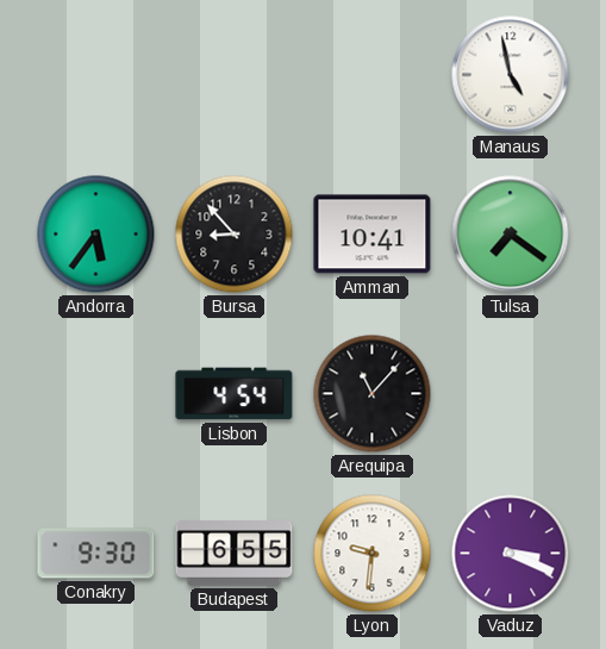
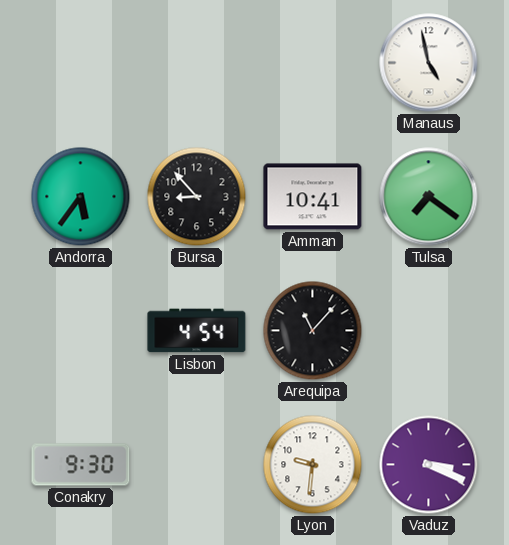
Budapest: 6:55 -> none
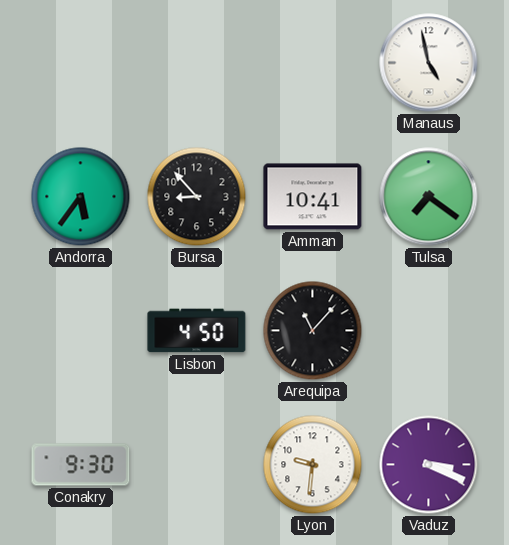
Lisbon: 4:54 -> 4:50
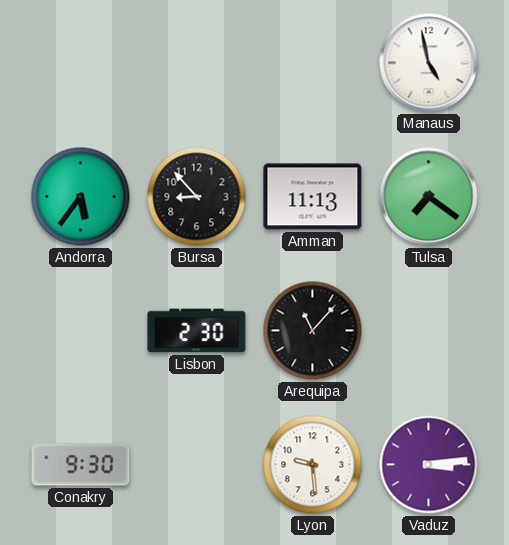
Amman: 10:41 -> 11:13
Lisbon: 4:50 -> 2:30
Lyon: 9:31 -> 9:29
Vaduz: 3:19 -> 3:14
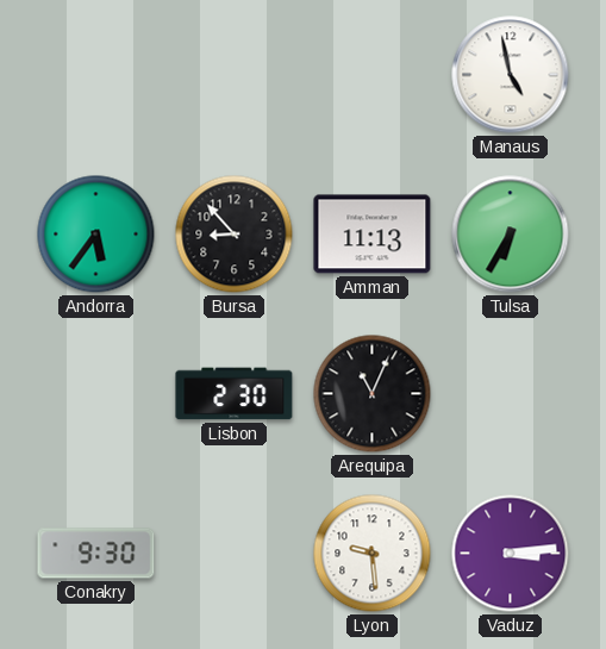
Tulsa: 7:21 -> 6:35
Arequipa: 11:07 -> 11:04
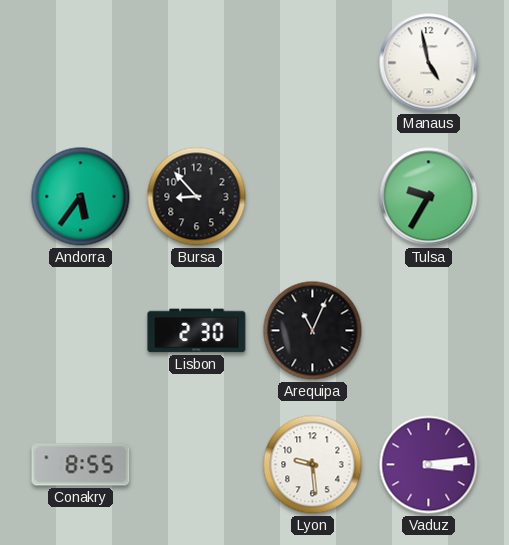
Amman: 11:13 -> none
Tulsa: 6:35 -> 9:35
Conakry: 9:30 -> 8:55
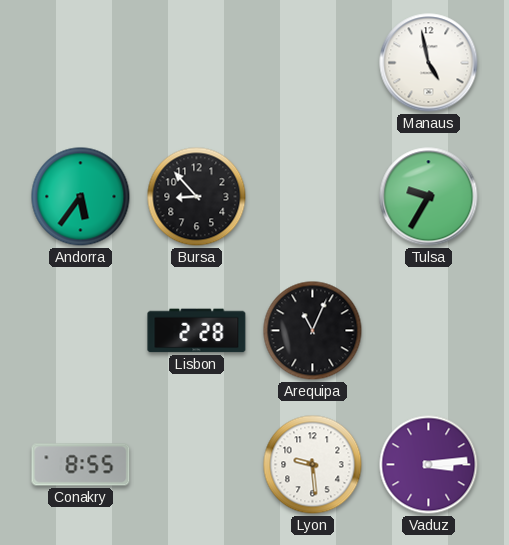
Lisbon: 2:30 -> 2:28
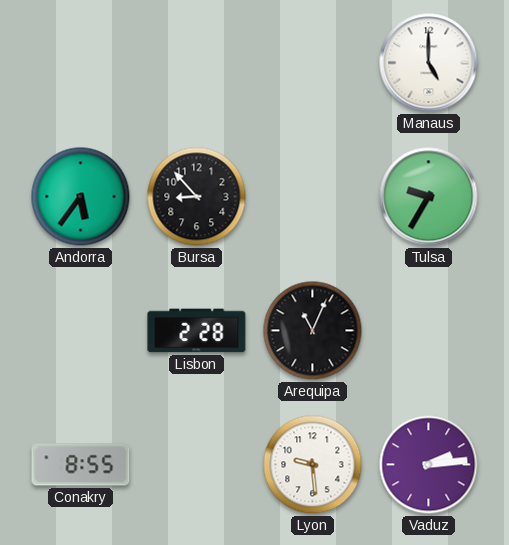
Manaus: 4:58 -> 5:00
Vaduz: 3:14 -> 2:14
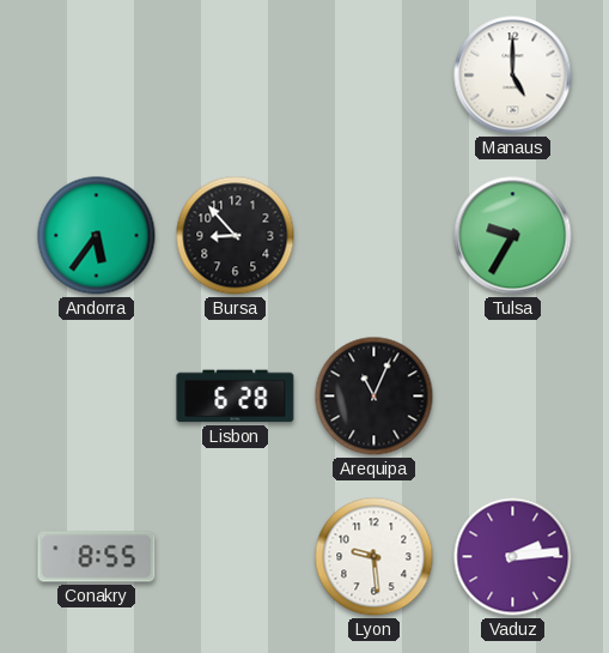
Lisbon: 2:28 -> 6:28
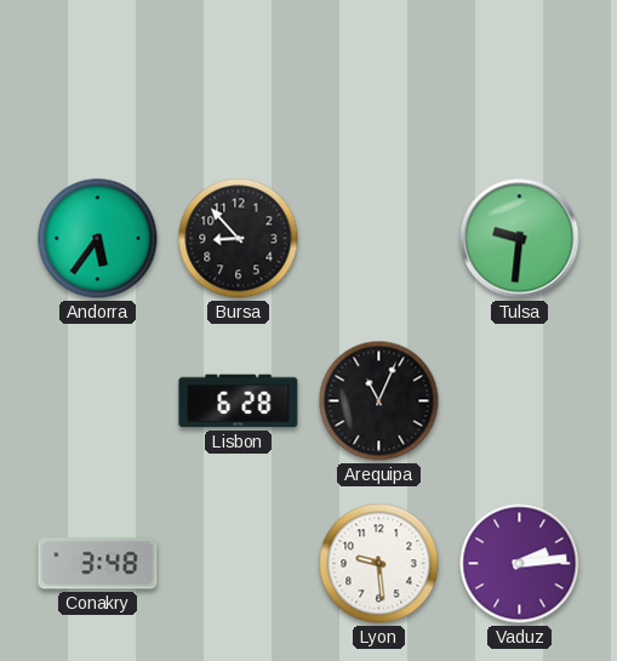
Manaus: 5:00 -> none
Tulsa: 9:35 -> 9:31
Conakry: 8:55 -> 3:48
